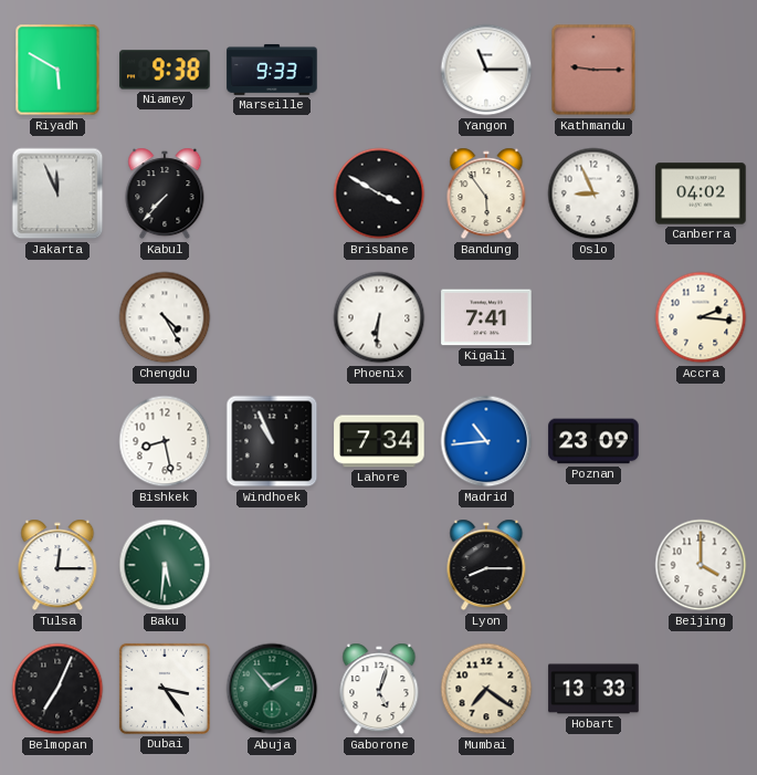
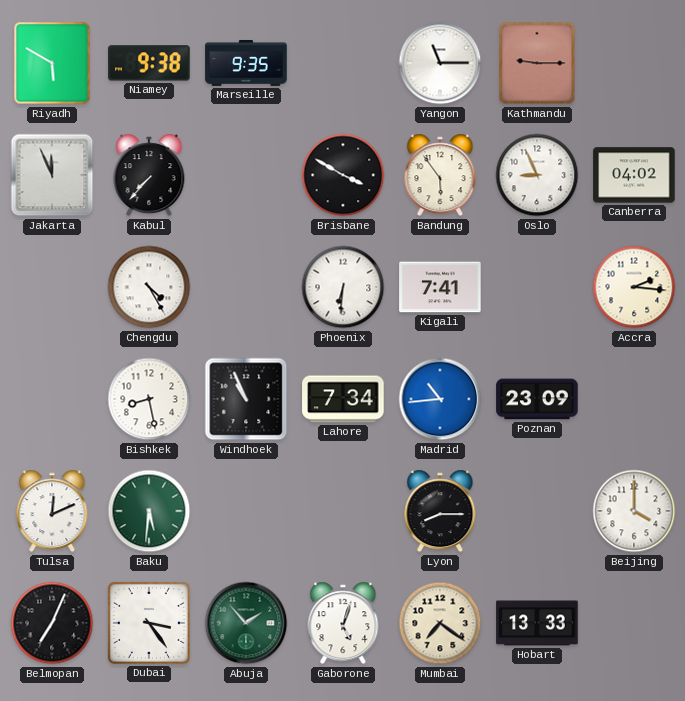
Marseille: 9:33 -> 9:35
Tulsa: 12:15 -> 12:11
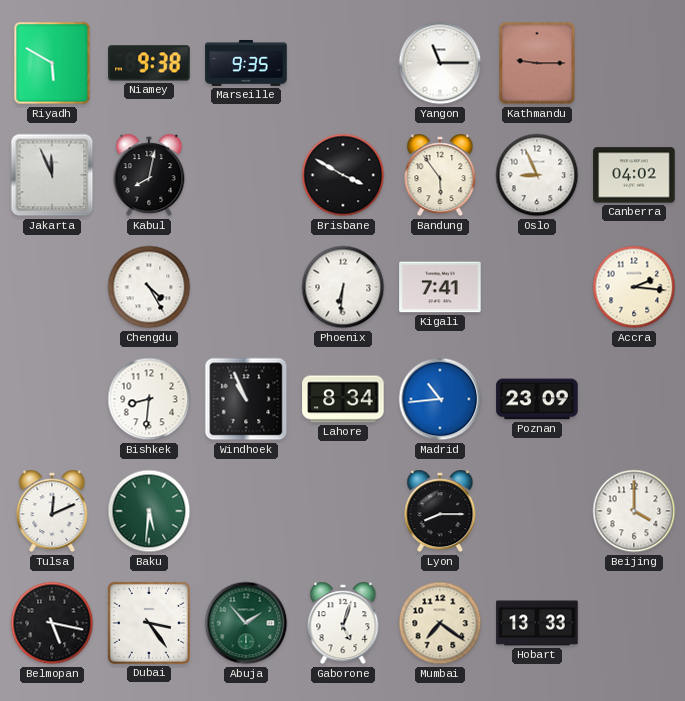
Kabul: 7:37 -> 8:02
Bishkek: 8:28 -> 8:31
Lahore: 7:34 -> 8:34
Belmopan: 7:04 -> 5:17
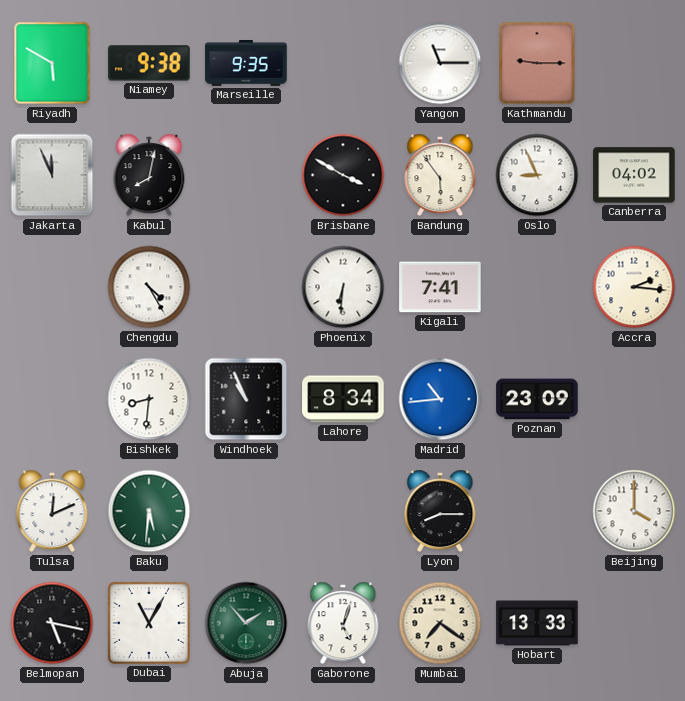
Dubai: 3:24 -> 11:05
